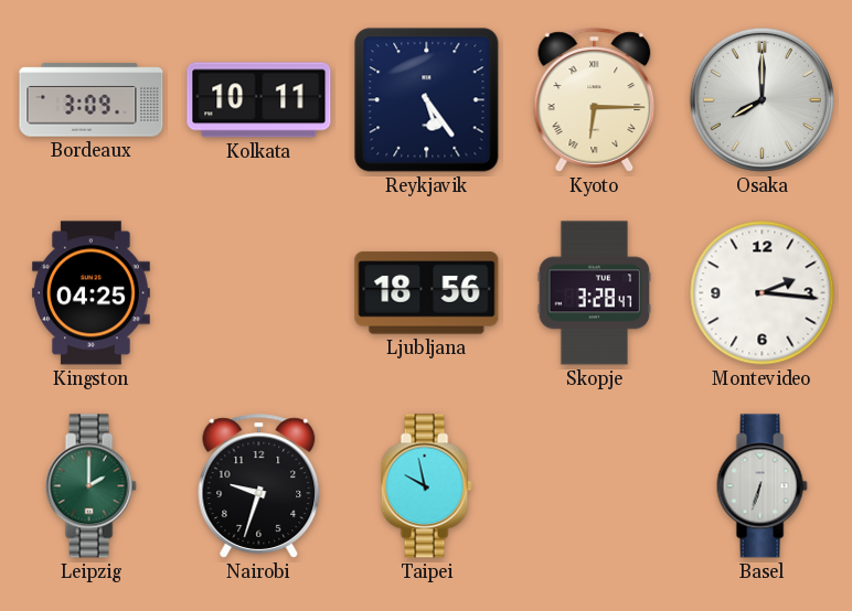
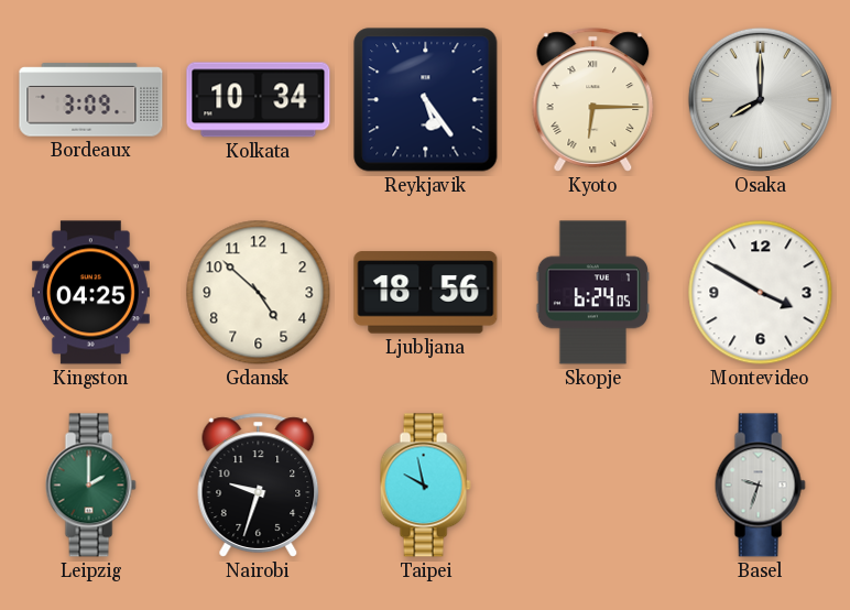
Kolkata: 10:11 -> 10:34
Gdansk: none -> 4:52
Skopje: 3:28 -> 6:24
Montevideo: 2:16 -> 3:50
Basel: 6:33 -> 9:33
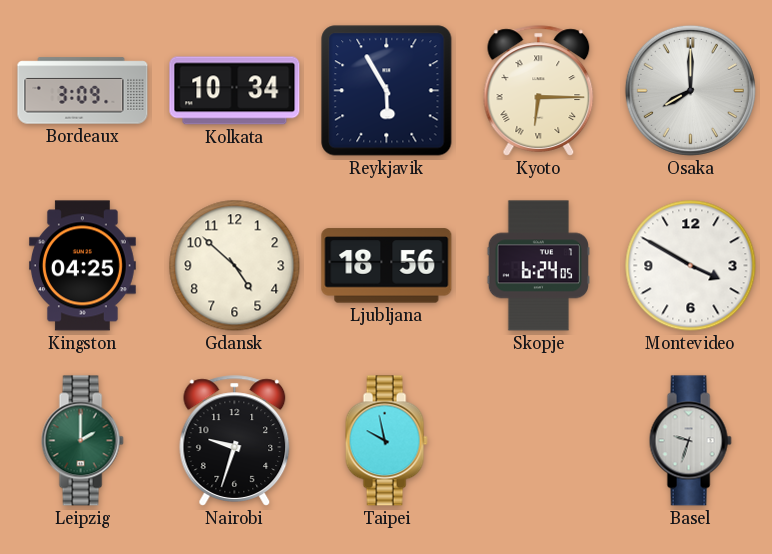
Reykjavik: 5:24 -> 5:55
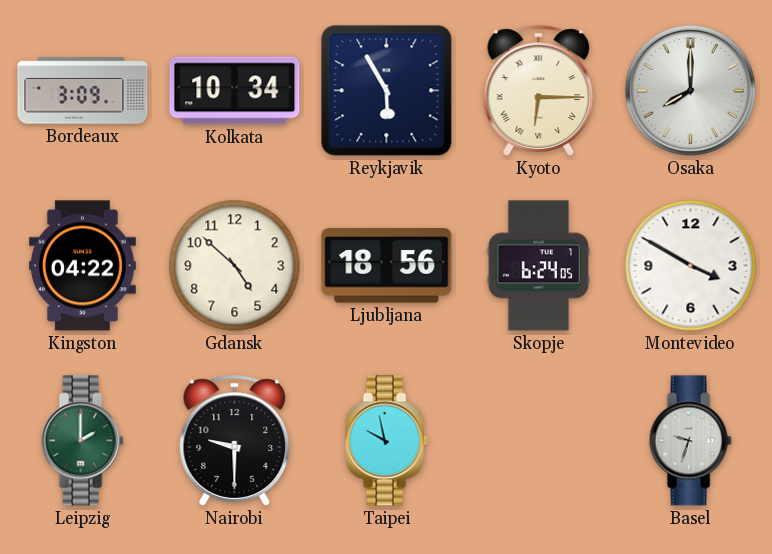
Kingston: 04:25 -> 04:22
Nairobi: 9:33 -> 9:30
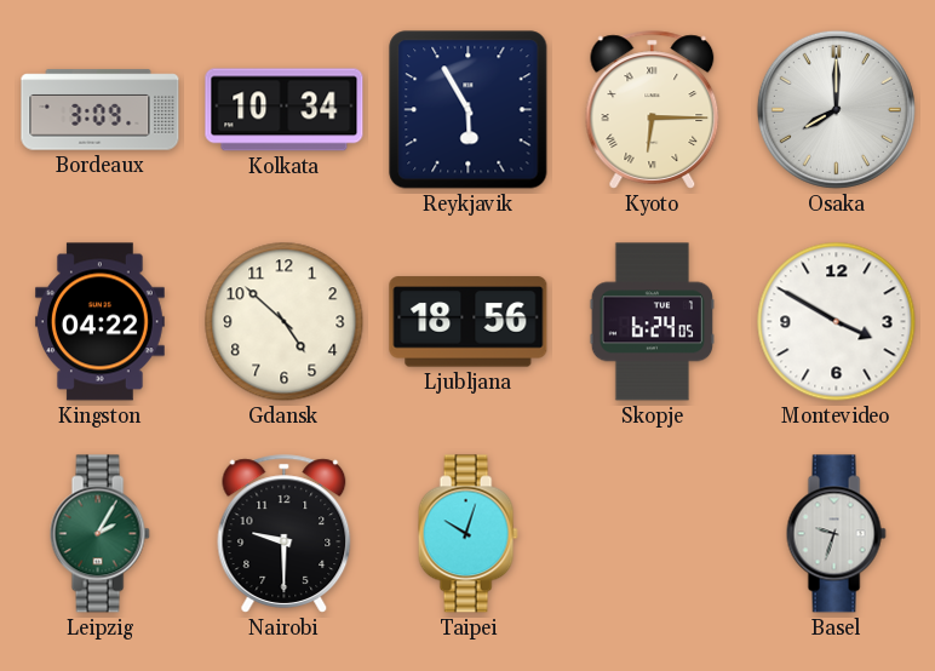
Leipzig: 2:00 -> 2:05
Taipei: 9:58 -> 10:03
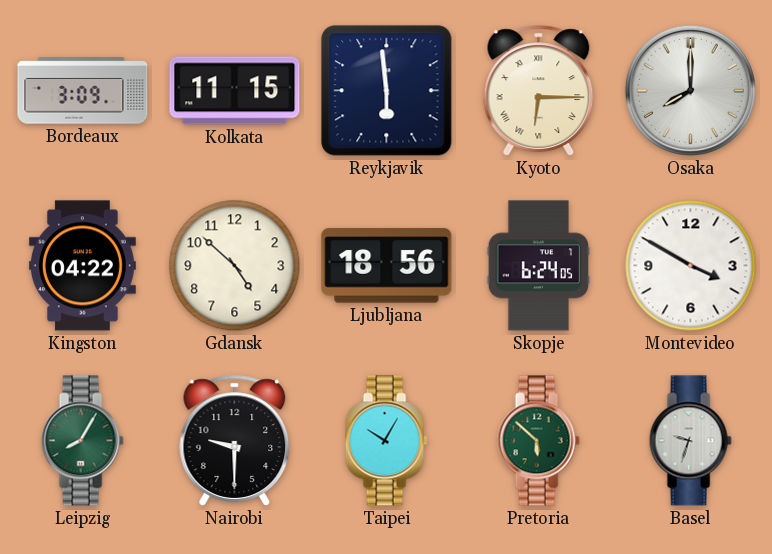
Kolkata: 10:34 -> 11:15
Reykjavik: 5:55 -> 5:59
Leipzig: 2:05 -> 8:05
Taipei: 10:03 -> 10:05
Pretoria: none -> 5:52
